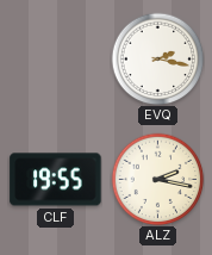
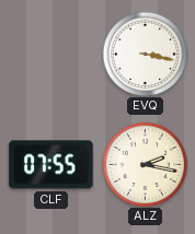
EVQ: 2:17 -> 3:17
CLF: 19:55 -> 07:55
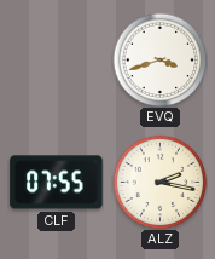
EVQ: 3:17 -> 3:42
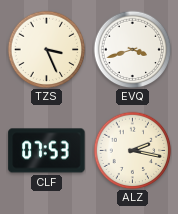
TZS: none -> 3:26
CLF: 07:55 -> 07:53
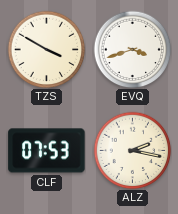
TZS: 3:26 -> 3:50
